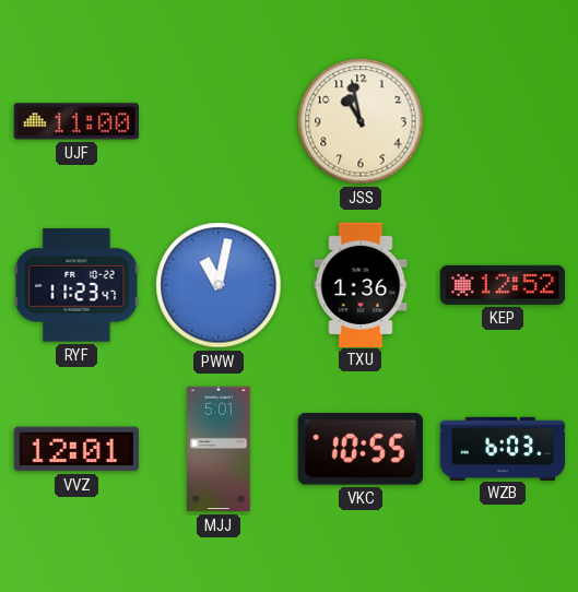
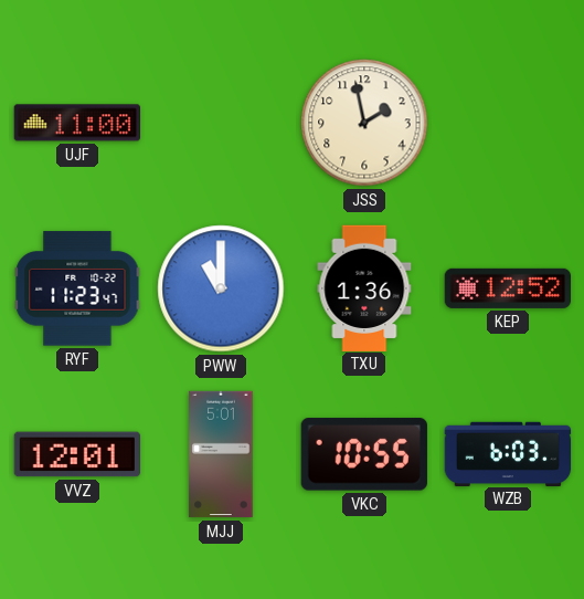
JSS: 10:58 -> 1:58
PWW: 11:02 -> 11:00
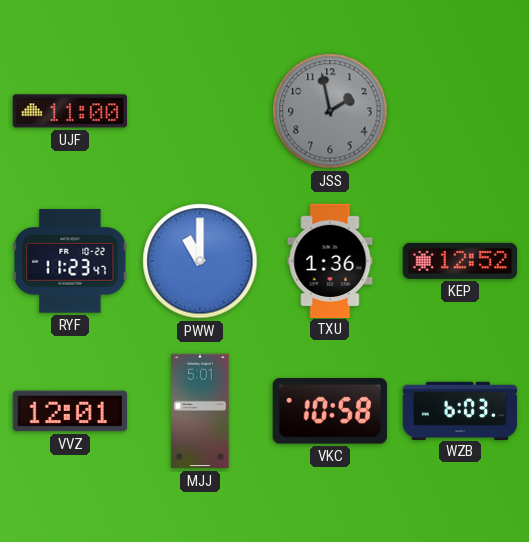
JSS dial: cream -> grey
VKC: 10:55 -> 10:58
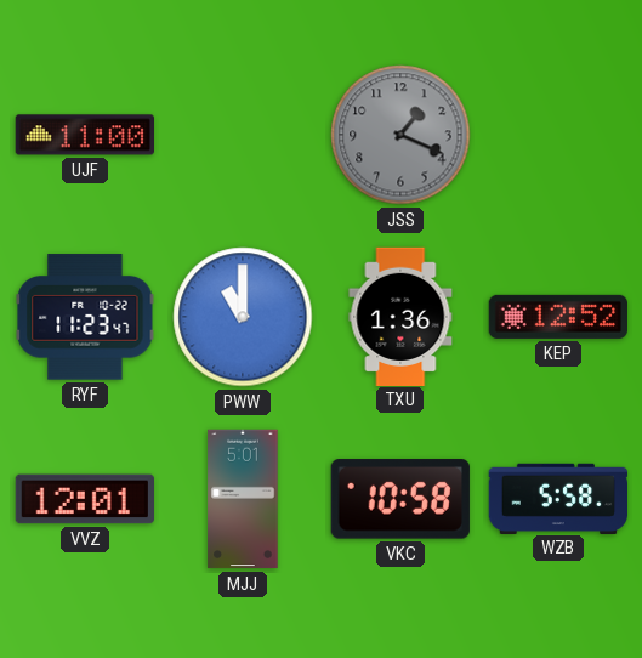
JSS: 1:58 -> 1:19
WZB: 6:03 -> 5:58
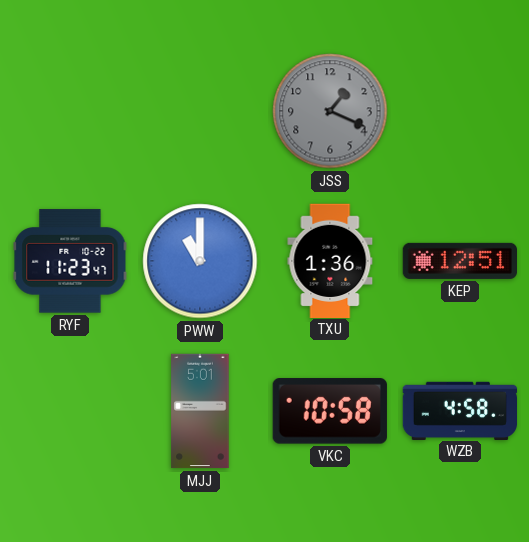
UJF: 11:00 -> none
KEP: 12:52 -> 12:51
VVZ: 12:01 -> none
WZB: 5:58 -> 4:58
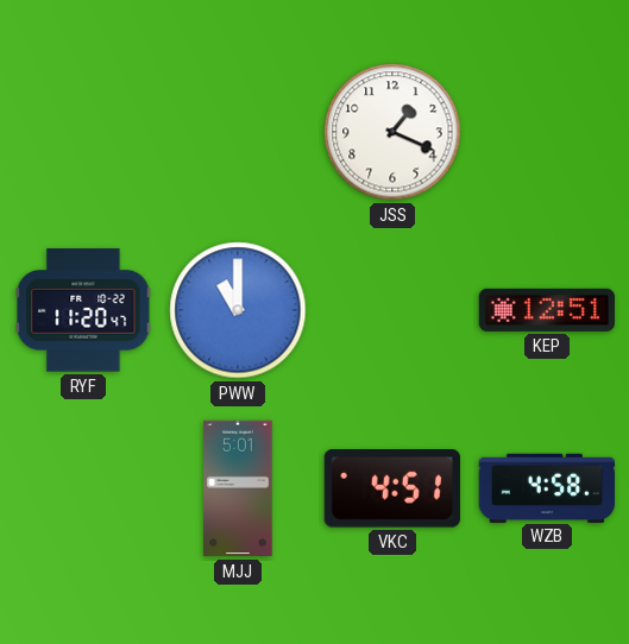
JSS dial: grey -> white
RYF: 11:23 -> 11:20
TXU: 1:36 -> none
VKC: 10:58 -> 4:51
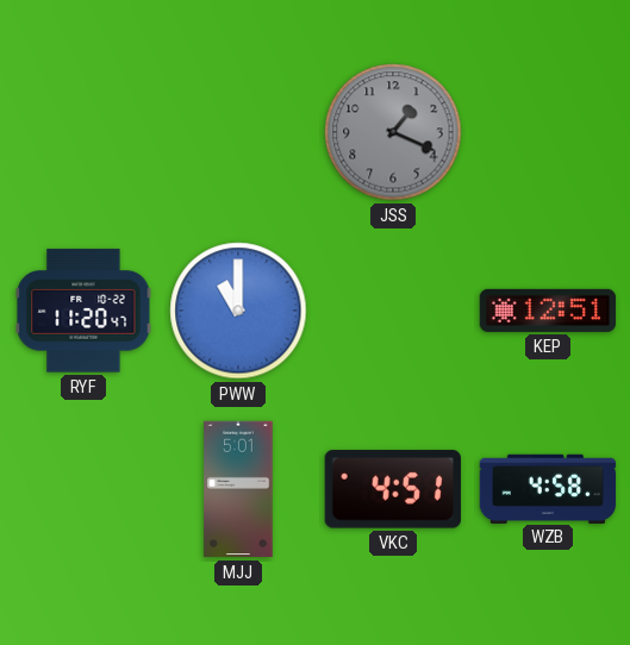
JSS dial: white -> grey
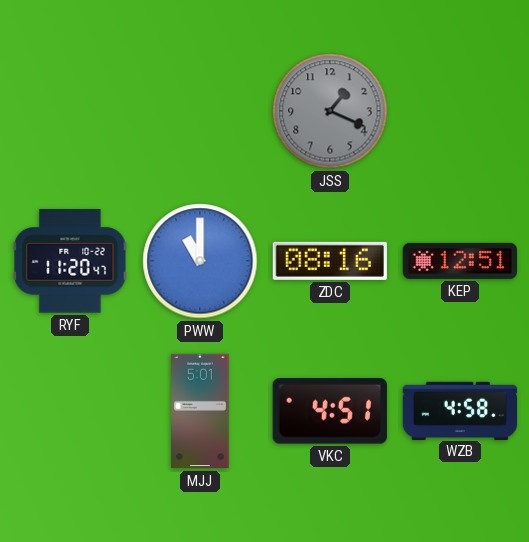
ZDC: none -> 08:16
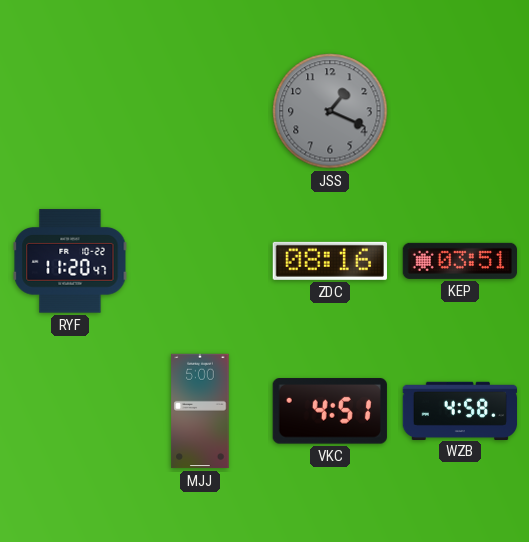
PWW: 11:00 -> none
KEP: 12:51 -> 03:51
MJJ: 5:01 -> 5:00
